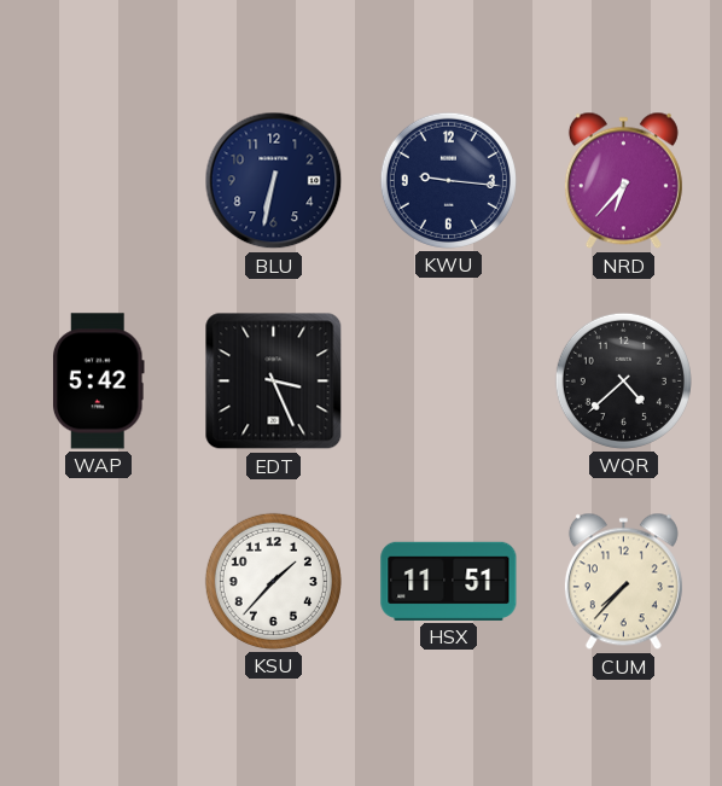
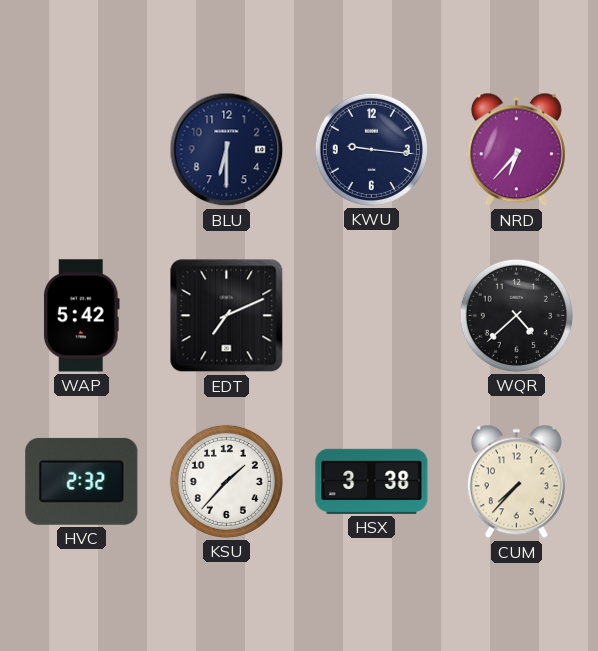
BLU: 6:32 -> 6:30
EDT: 3:26 -> 7:11
HVC: none -> 2:32
HSX: 11:51 -> 3:38
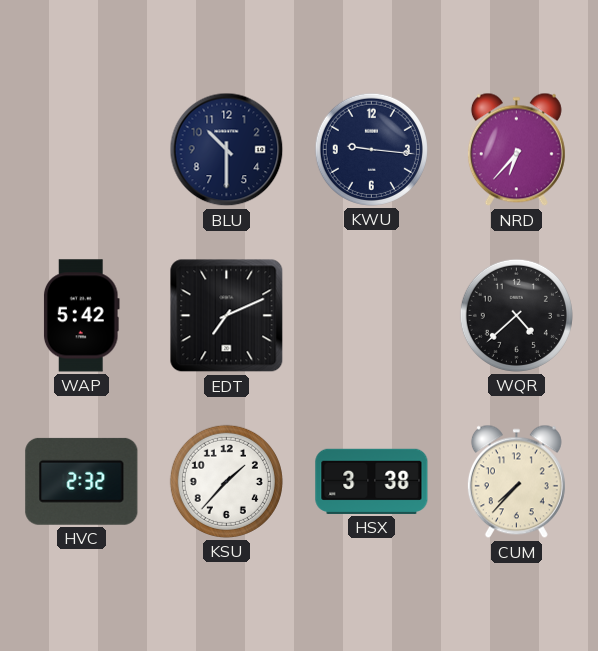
BLU: 6:30 -> 10:30
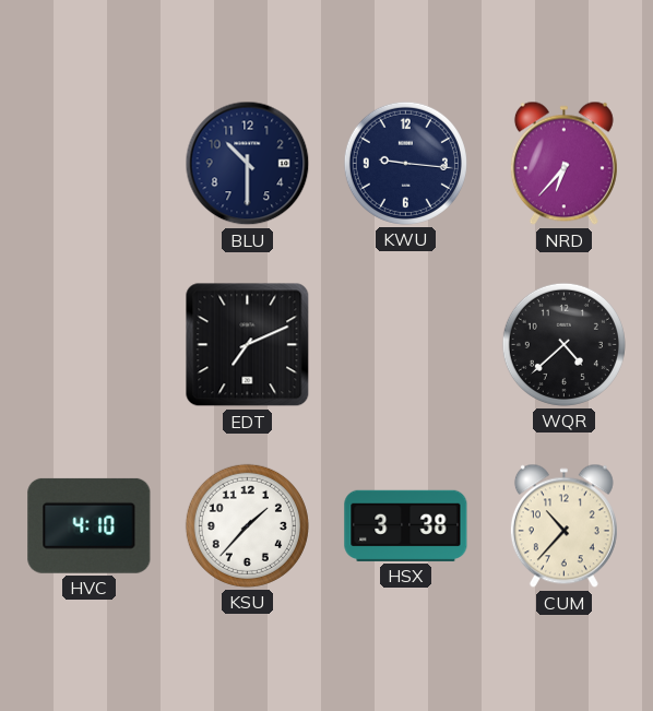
WAP: 5:42 -> none
HVC: 2:32 -> 4:10
CUM: 7:37 -> 10:37
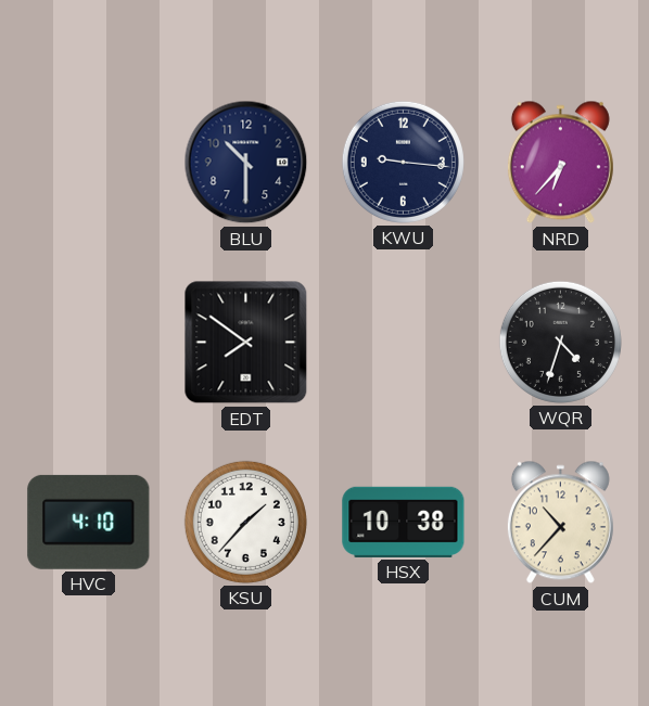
EDT: 7:11 -> 7:51
WQR: 4:38 -> 4:33
HSX: 3:38 -> 10:38
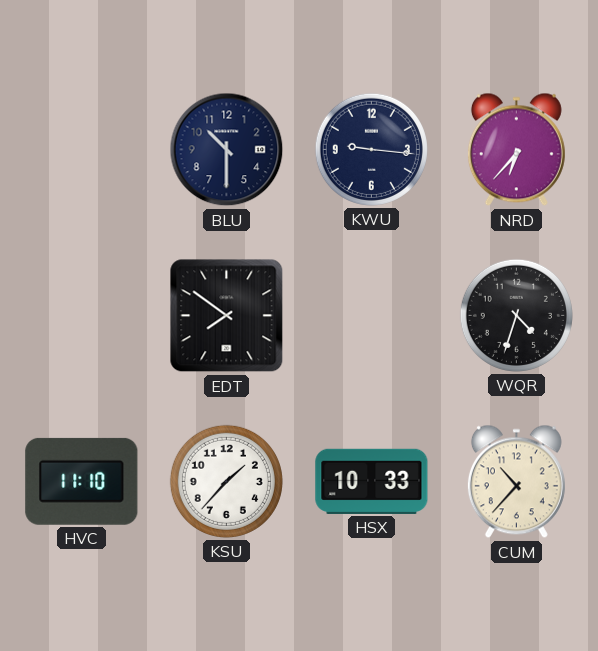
HVC: 4:10 -> 11:10
HSX: 10:38 -> 10:33
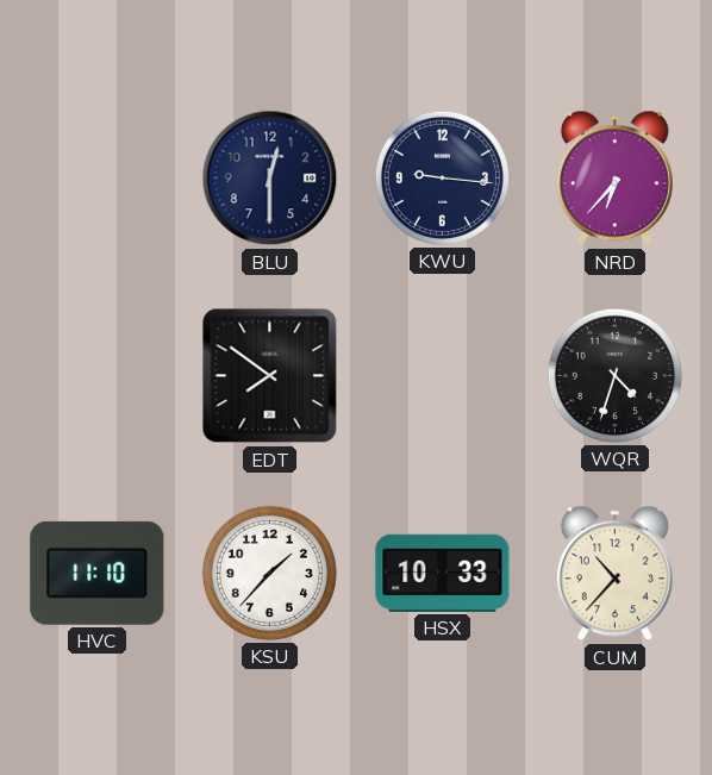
BLU: 10:30 -> 12:30
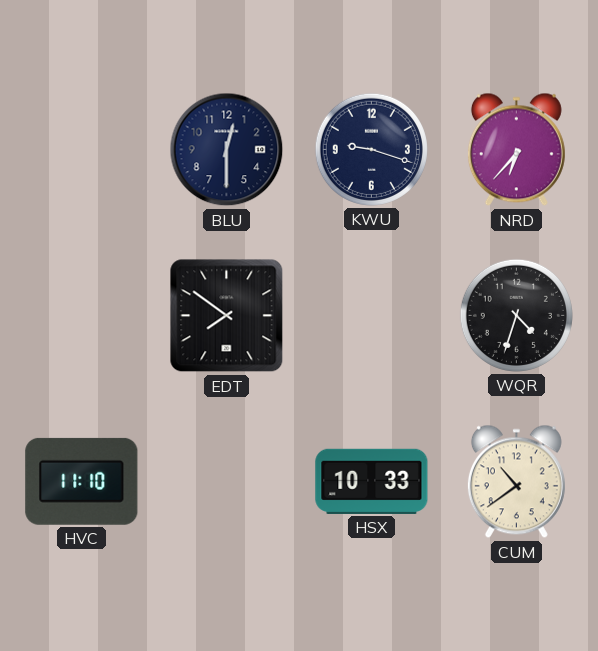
KWU: 9:16 -> 9:18
KSU: 1:37 -> none
CUM: 10:37 -> 10:39
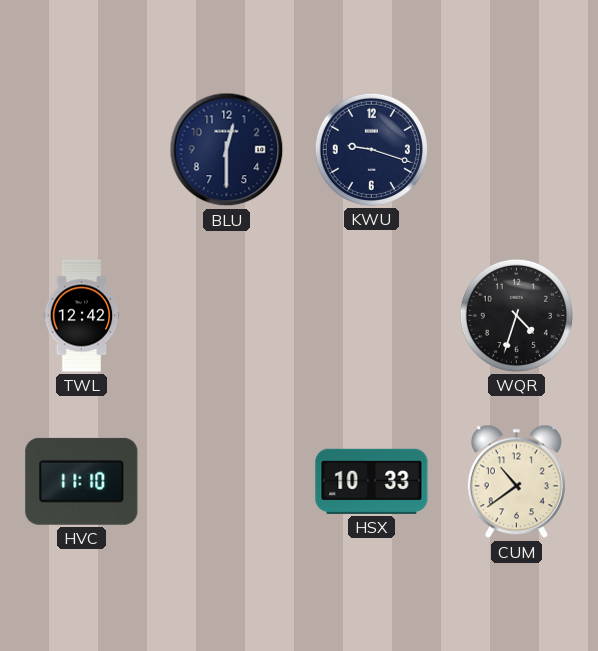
NRD: 6:37 -> none
TWL: none -> 12:42
EDT: 7:51 -> none
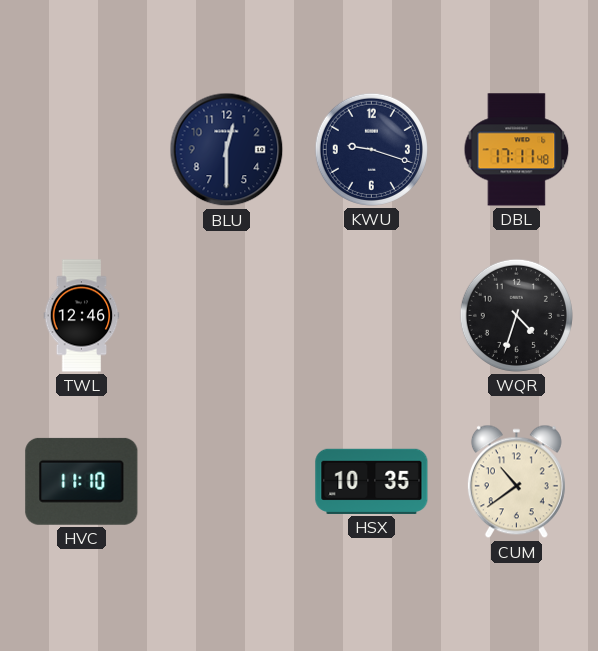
DBL: none -> 17:11
TWL: 12:42 -> 12:46
HSX: 10:33 -> 10:35
